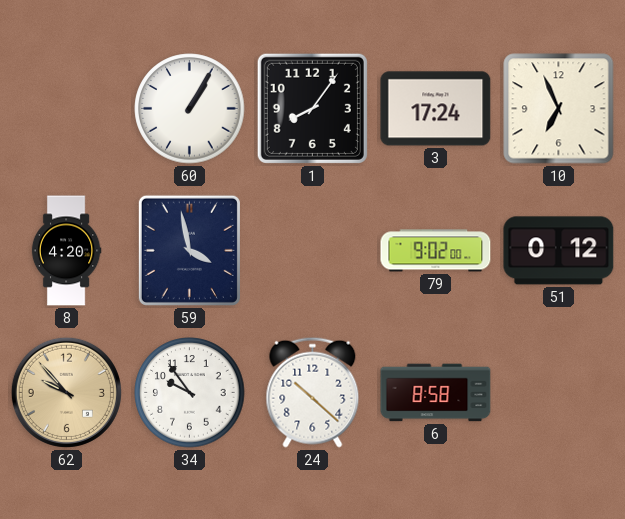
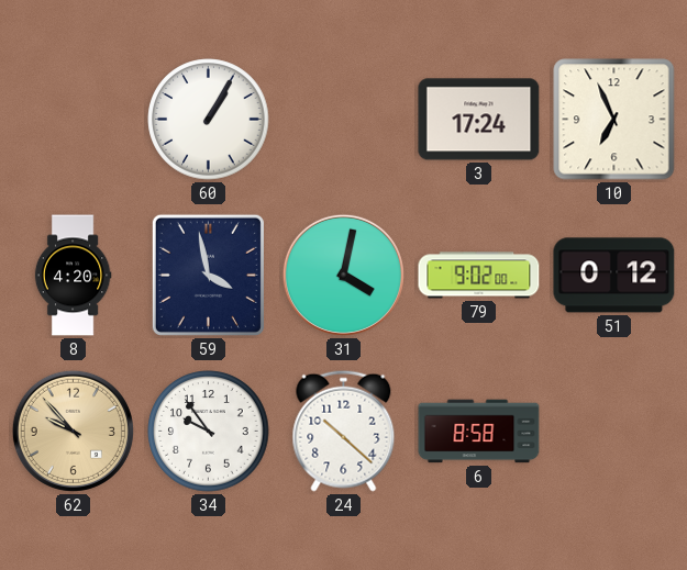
1: 8:06 -> none
31: none -> 4:02
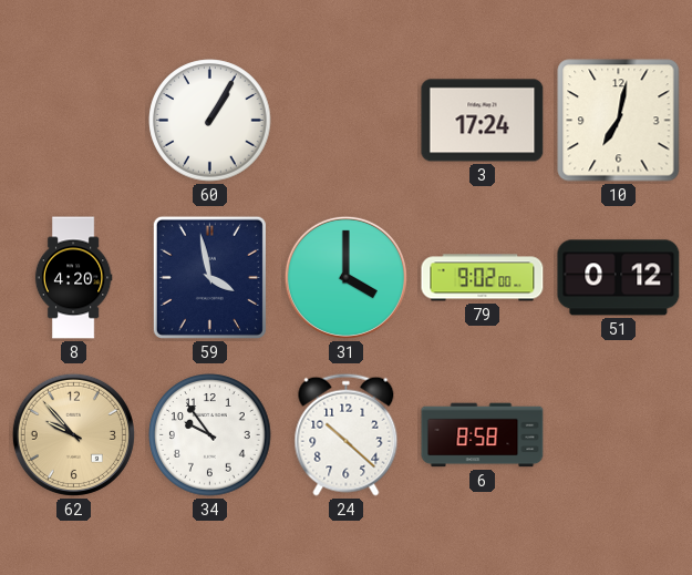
10: 6:56 -> 7:02
31: 4:02 -> 4:00
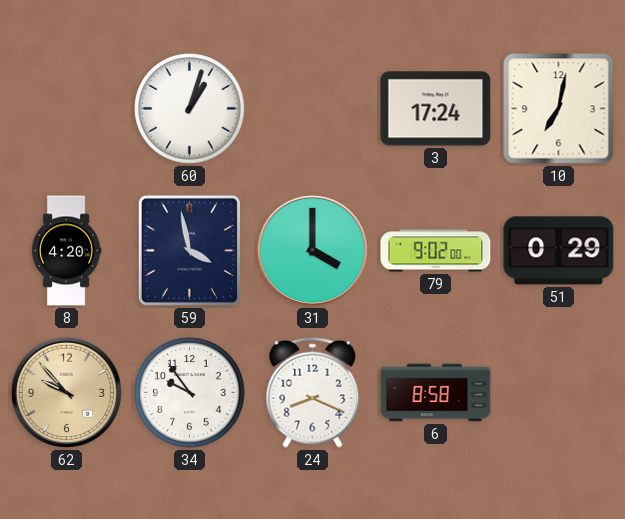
60: 1:05 -> 1:03
51: 0:12 -> 0:29
24: 10:22 -> 8:19
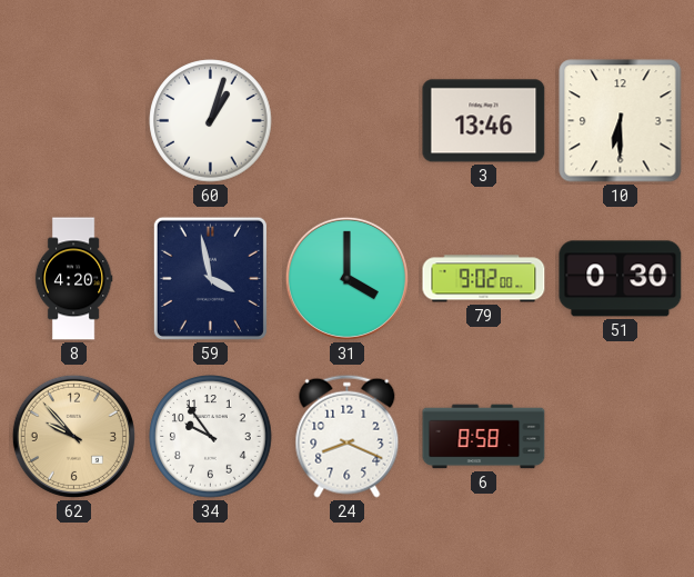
3: 17:24 -> 13:46
10: 7:02 -> 6:30
51: 0:29 -> 0:30
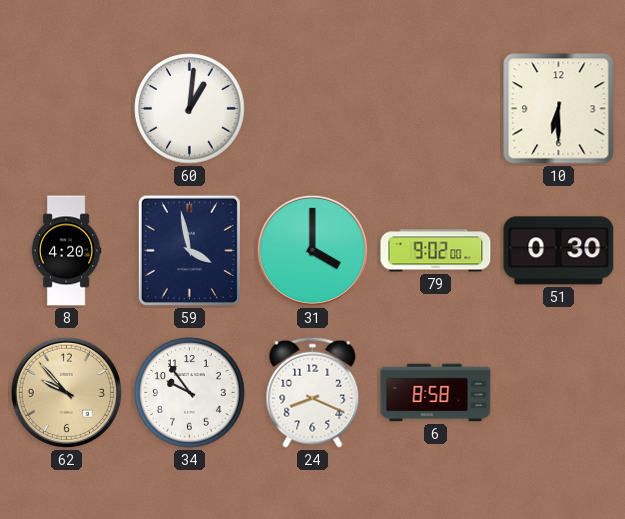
60: 1:03 -> 1:01
3: 13:46 -> none
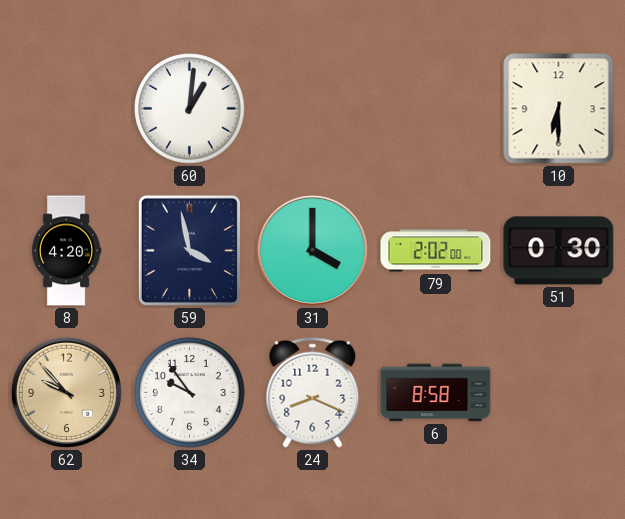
79: 9:02 -> 2:02
